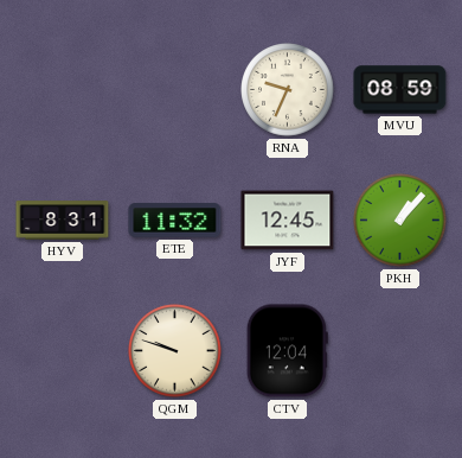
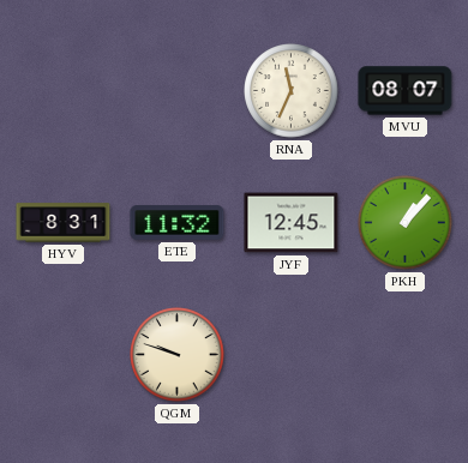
RNA: 9:34 -> 11:34
MVU: 08:59 -> 08:07
CTV: 12:04 -> none
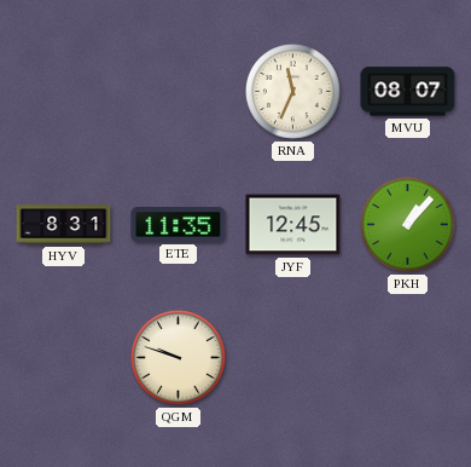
ETE: 11:32 -> 11:35
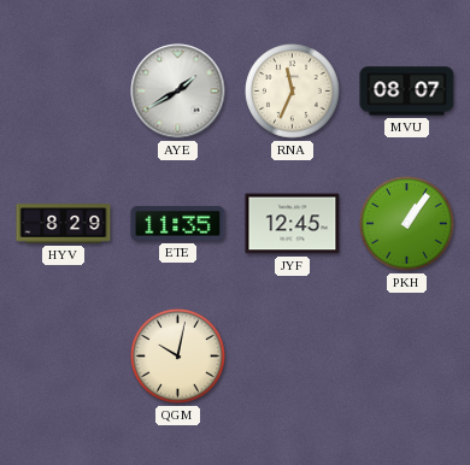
AYE: none -> 1:40
HYV: 8:31 -> 8:29
PKH: 1:07 -> 1:06
QGM: 9:48 -> 10:02
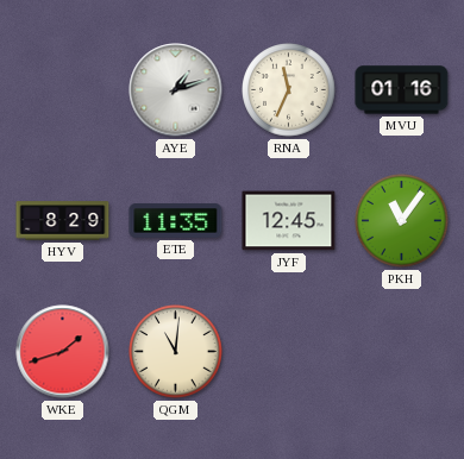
AYE: 1:40 -> 1:12
MVU: 08:07 -> 01:16
PKH: 1:06 -> 11:06
WKE: none -> 1:42
QGM: 10:02 -> 11:01
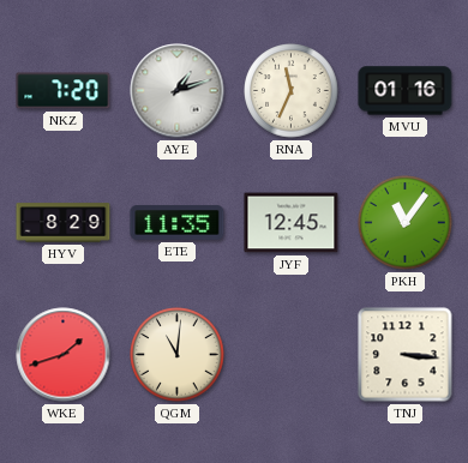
NKZ: none -> 7:20
TNJ: none -> 3:16
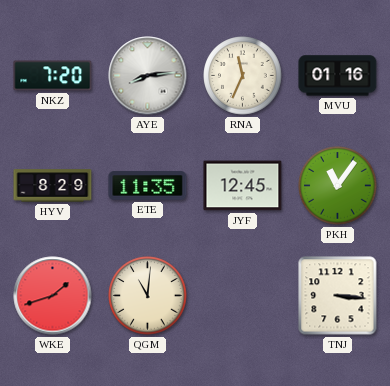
AYE: 1:12 -> 8:14
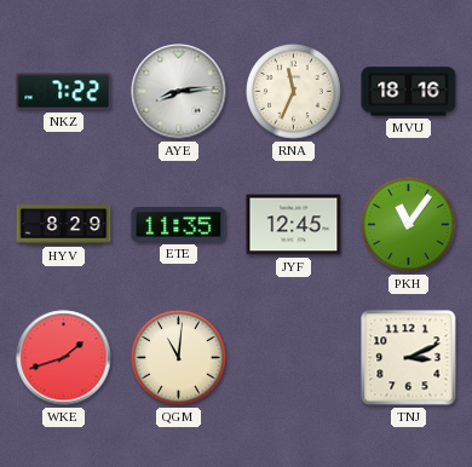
NKZ: 7:20 -> 7:22
MVU: 01:16 -> 18:16
TNJ: 3:16 -> 3:11
